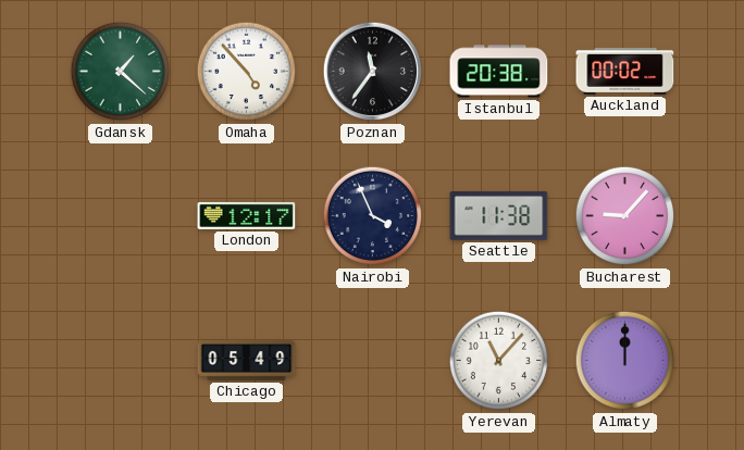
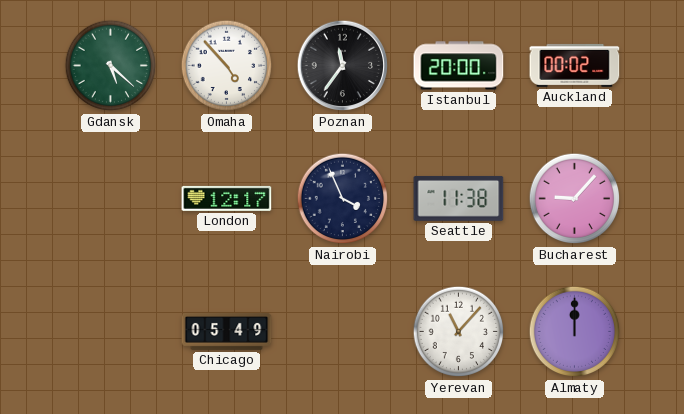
Gdansk: 1:22 -> 5:22
Istanbul: 20:38 -> 20:00
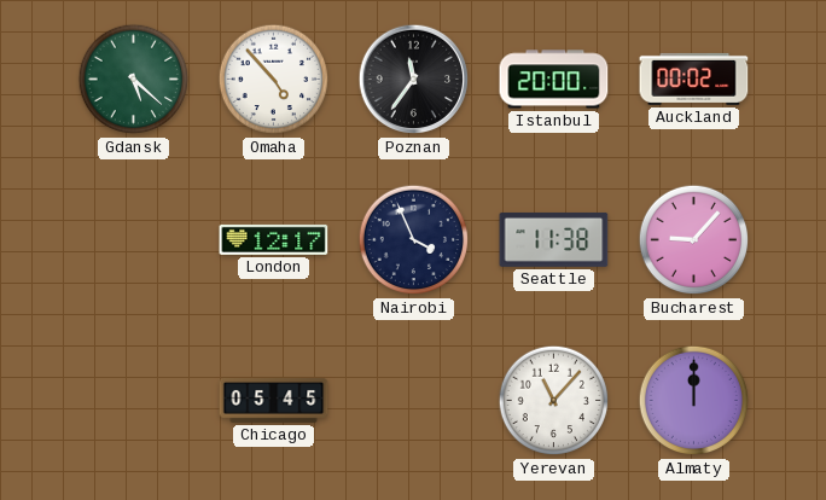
Chicago: 05:49 -> 05:45
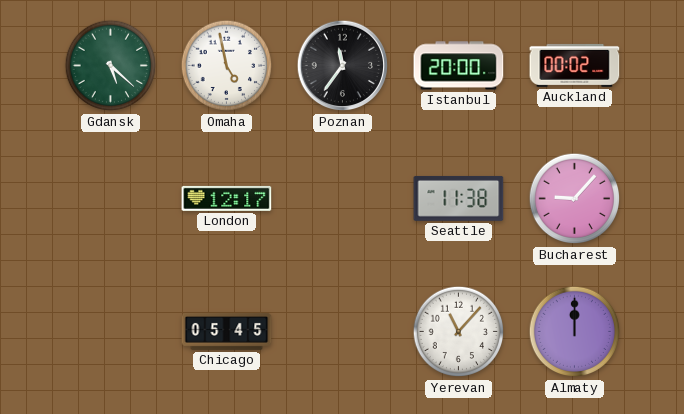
Omaha: 4:53 -> 4:58
Nairobi: 3:56 -> none
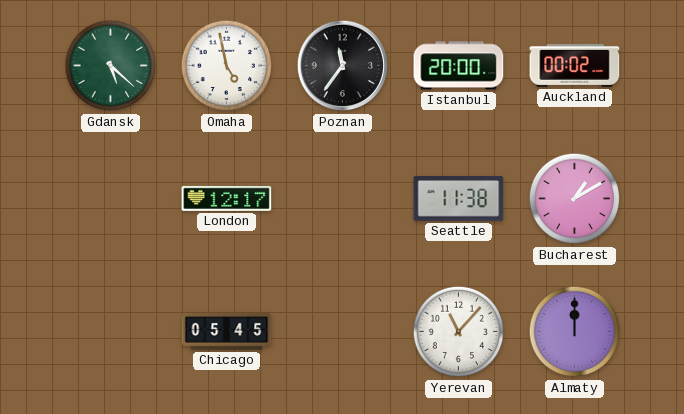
Bucharest: 9:07 -> 1:10
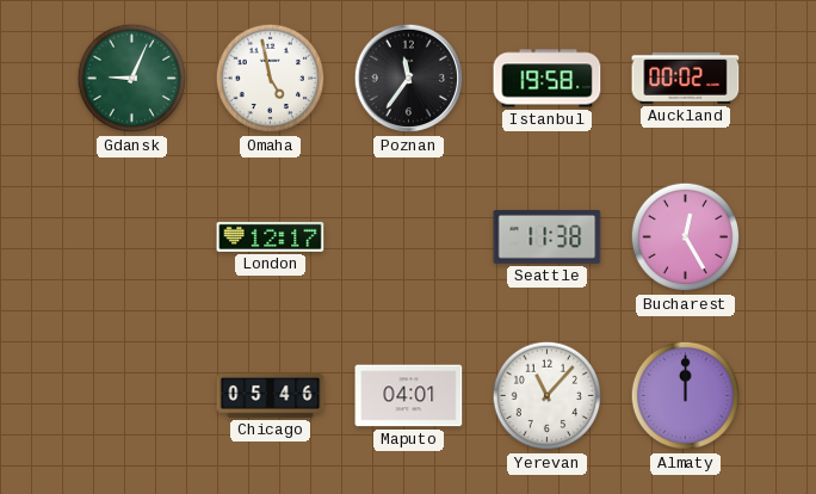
Gdansk: 5:22 -> 9:04
Istanbul: 20:00 -> 19:58
Bucharest: 1:10 -> 12:25
Chicago: 05:45 -> 05:46
Maputo: none -> 04:01
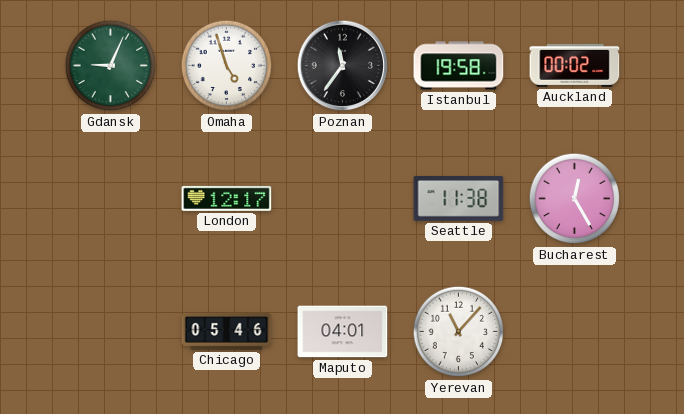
Omaha: 4:58 -> 4:57
Almaty: 12:00 -> none
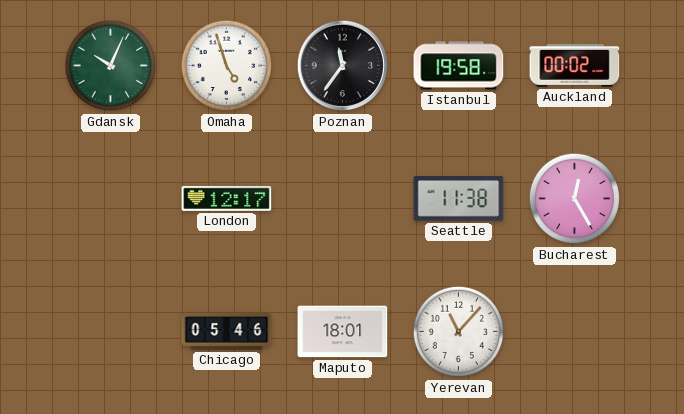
Gdansk: 9:04 -> 10:04
Maputo: 04:01 -> 18:01
